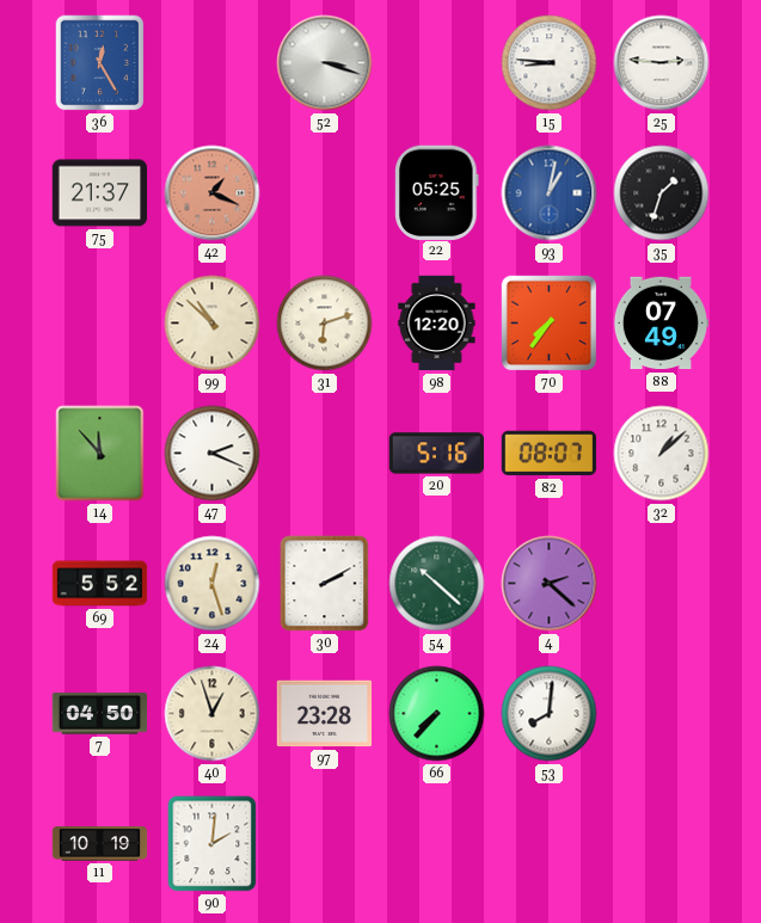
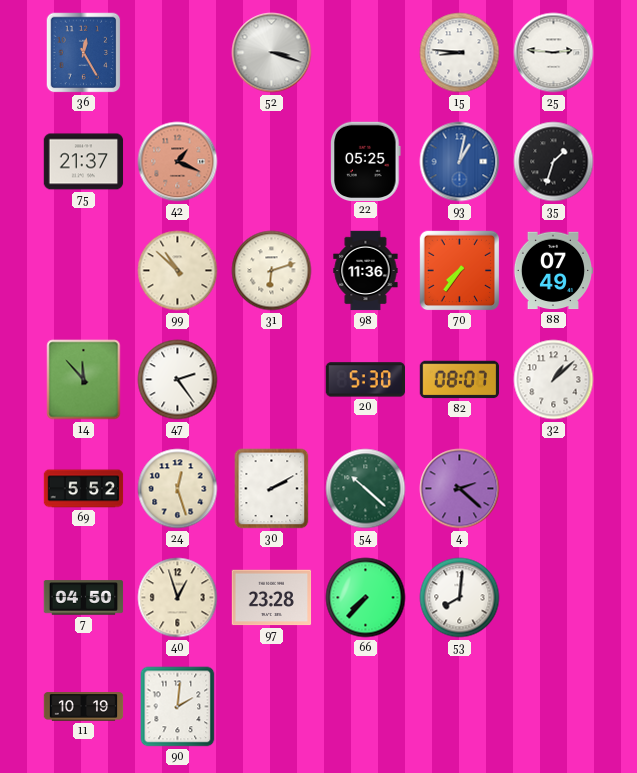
98: 12:20 -> 11:36
47: 2:19 -> 2:24
20: 5:16 -> 5:30
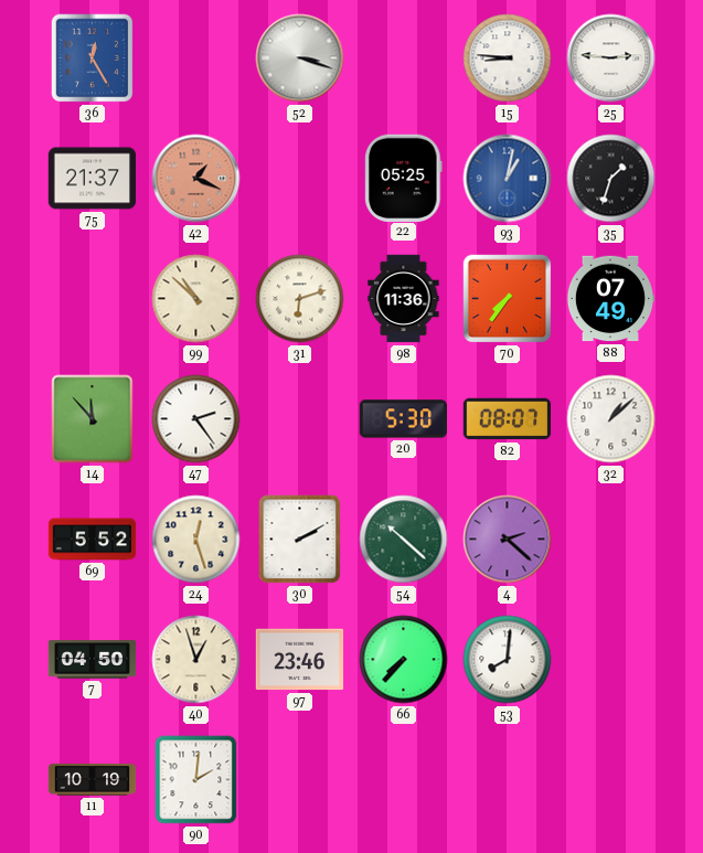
97: 23:28 -> 23:46
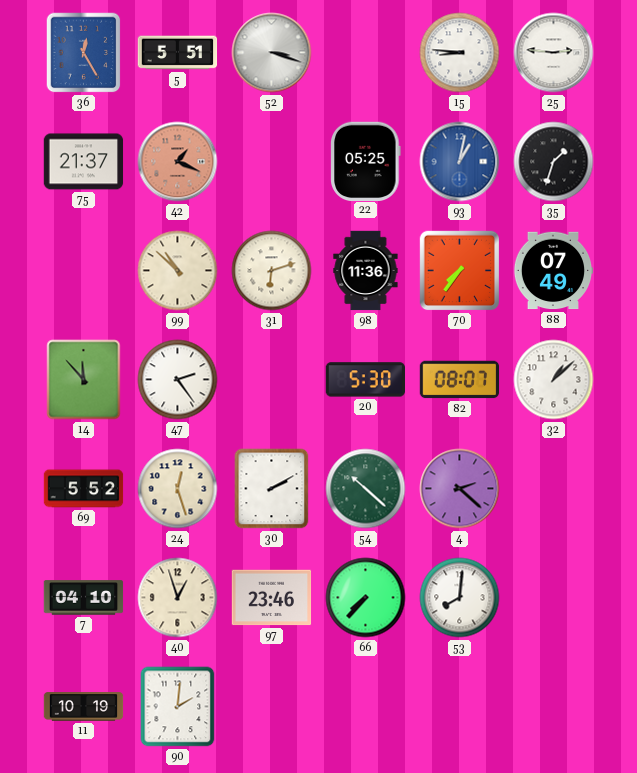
5: none -> 5:51
7: 04:50 -> 04:10
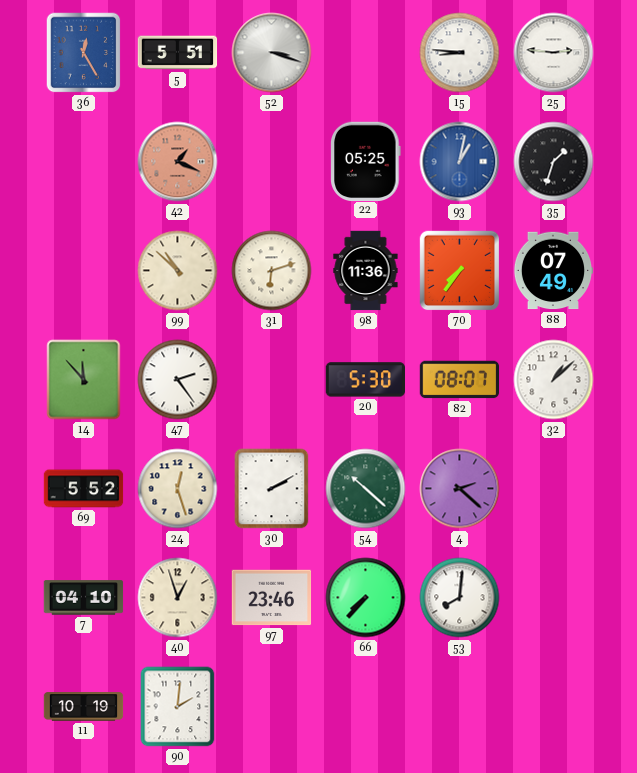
75: 21:37 -> none
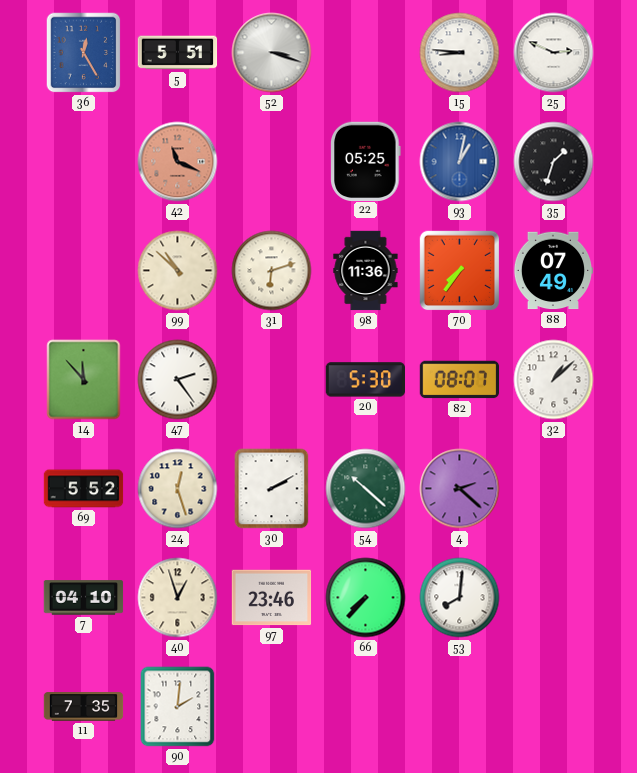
25: 2:46 -> 2:49
42: 1:19 -> 11:19
11: 10:19 -> 7:35
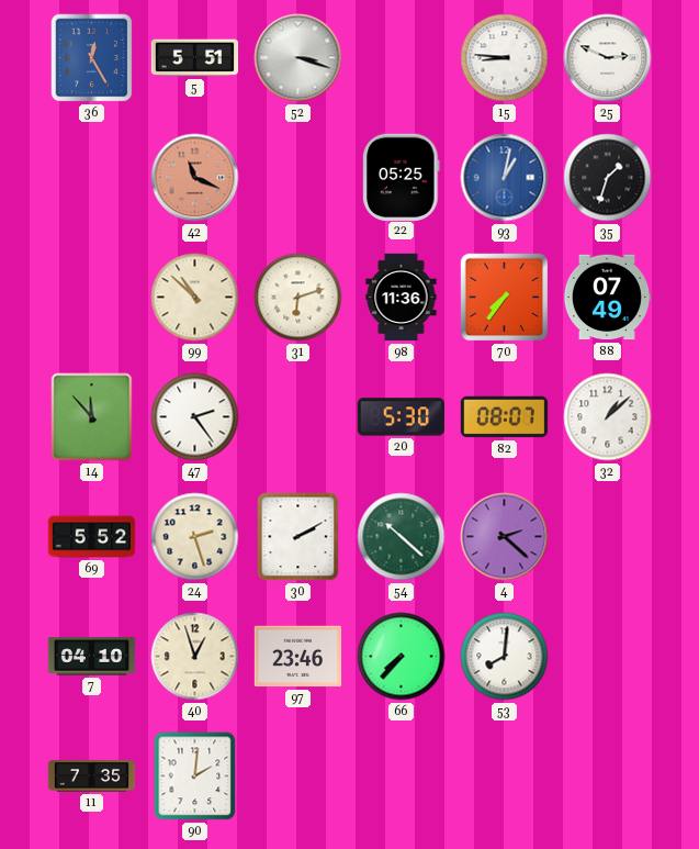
24: 12:27 -> 2:27
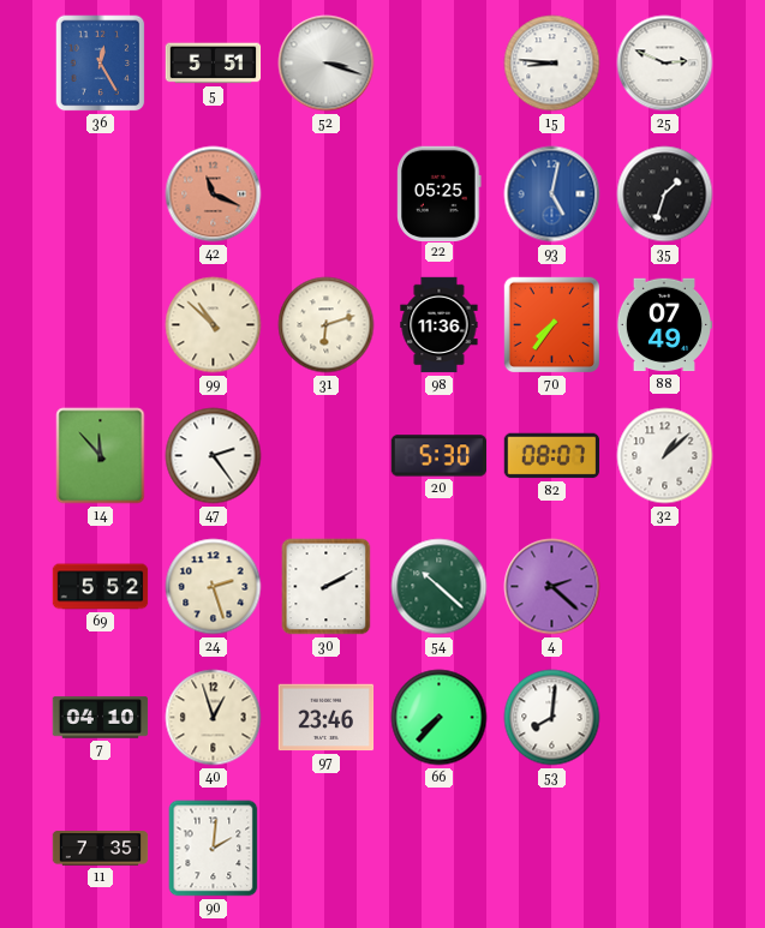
93: 1:02 -> 5:02
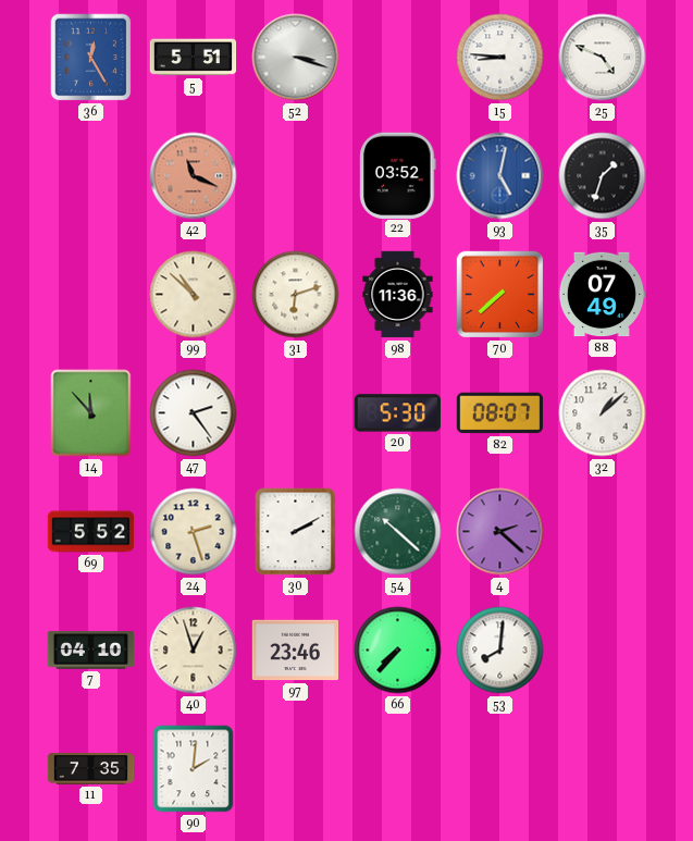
25: 2:49 -> 4:49
22: 05:25 -> 03:52
70: 7:36 -> 7:38
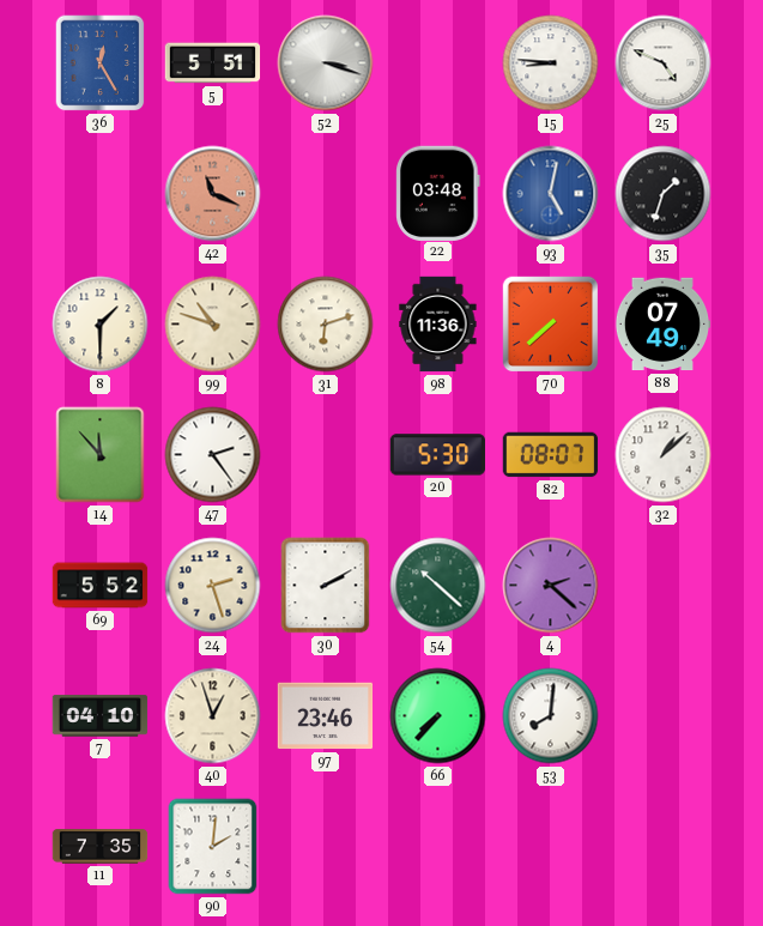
22: 03:52 -> 03:48
8: none -> 1:30
99: 10:52 -> 10:48
